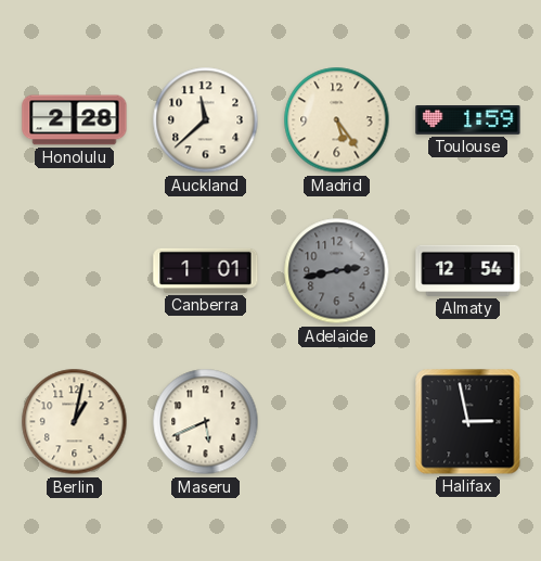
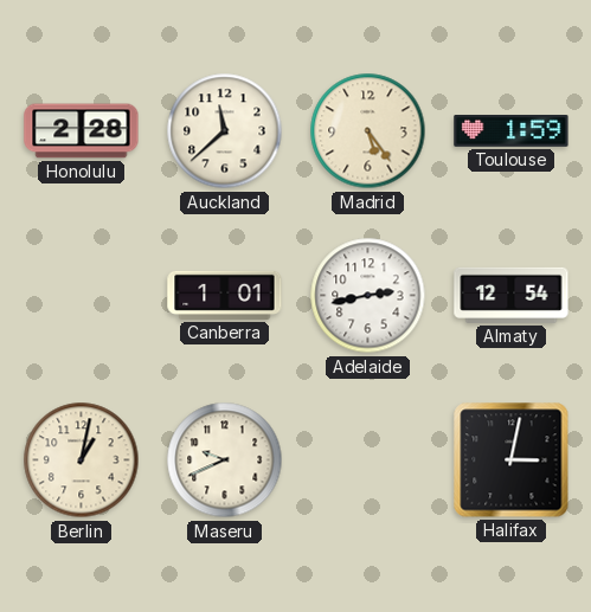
Adelaide dial: grey -> white
Maseru: 5:41 -> 9:41
Halifax: 2:58 -> 3:02
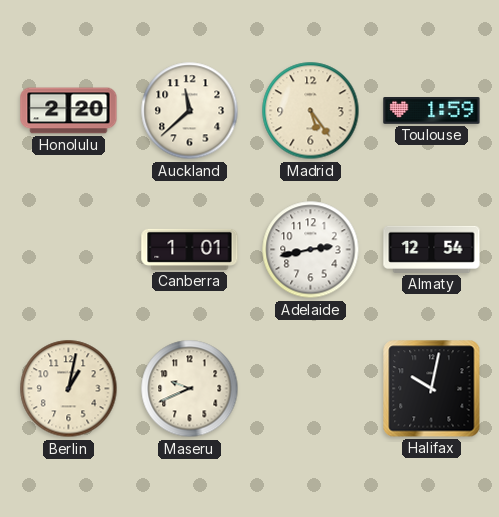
Honolulu: 2:28 -> 2:20
Halifax: 3:02 -> 10:02
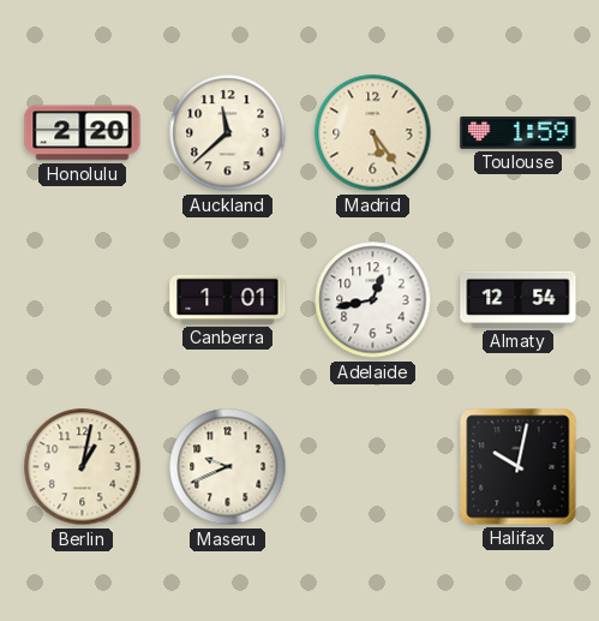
Adelaide: 2:43 -> 12:43
